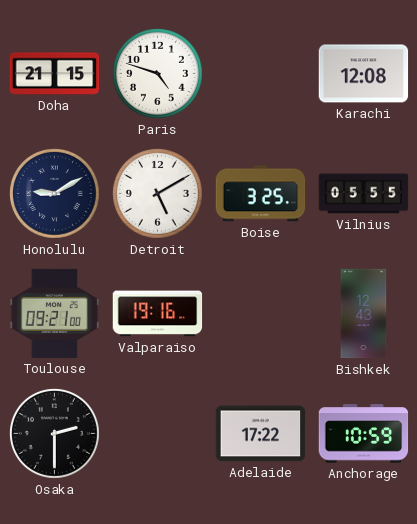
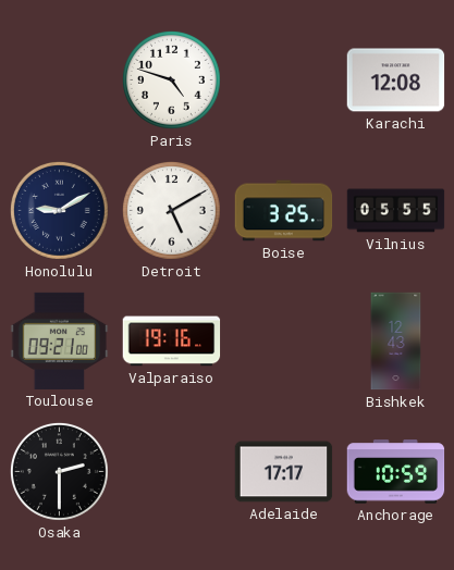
Doha: 21:15 -> none
Adelaide: 17:22 -> 17:17
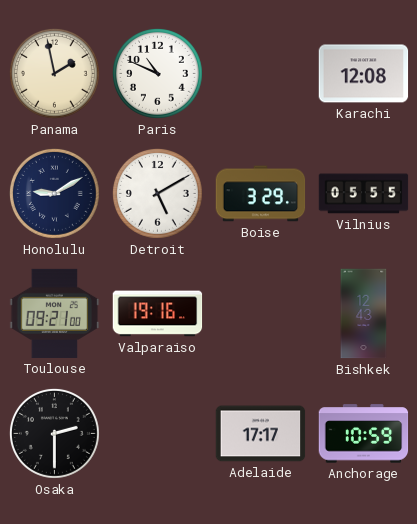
Panama: none -> 1:58
Paris: 4:48 -> 10:49
Boise: 3:25 -> 3:29
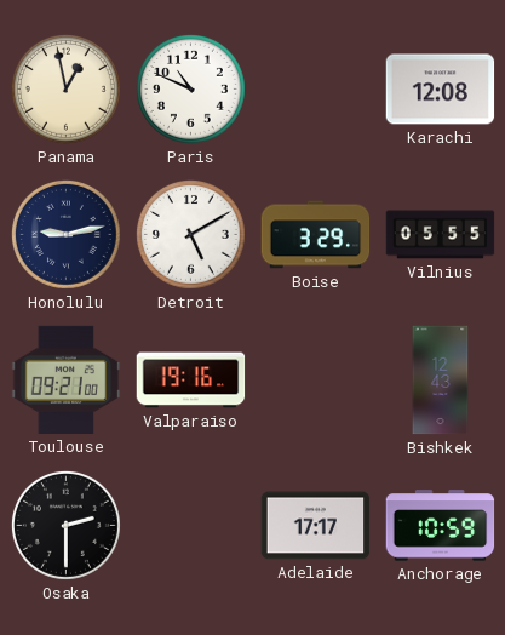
Panama: 1:58 -> 12:58
Honolulu: 9:10 -> 9:13
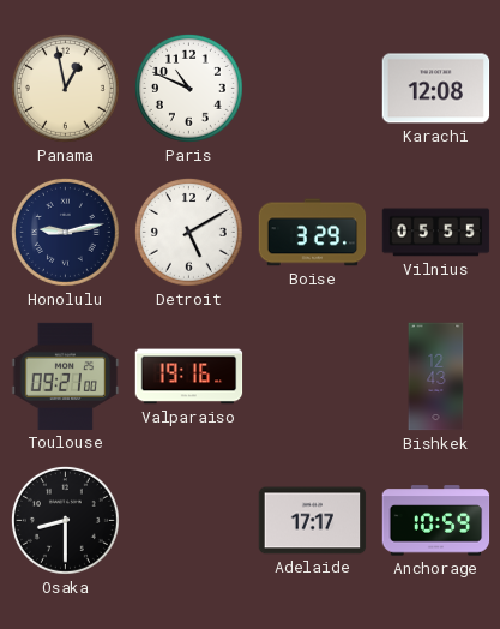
Osaka: 2:30 -> 8:30
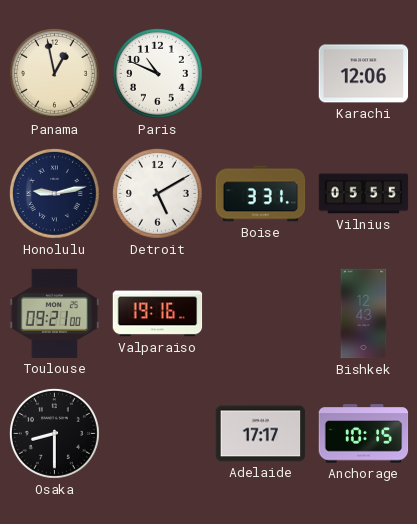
Karachi: 12:08 -> 12:06
Boise: 3:29 -> 3:31
Anchorage: 10:59 -> 10:15
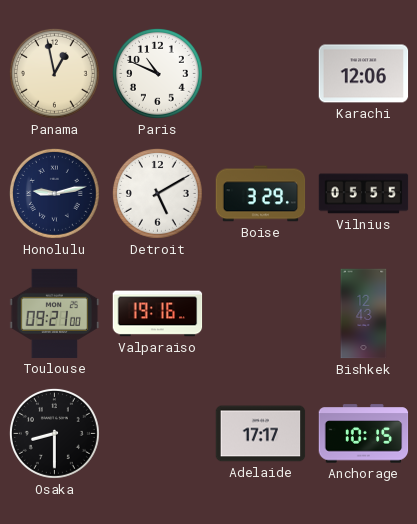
Boise: 3:31 -> 3:29
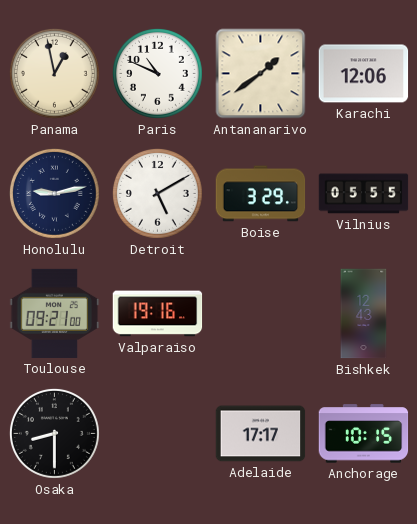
Antananarivo: none -> 1:39
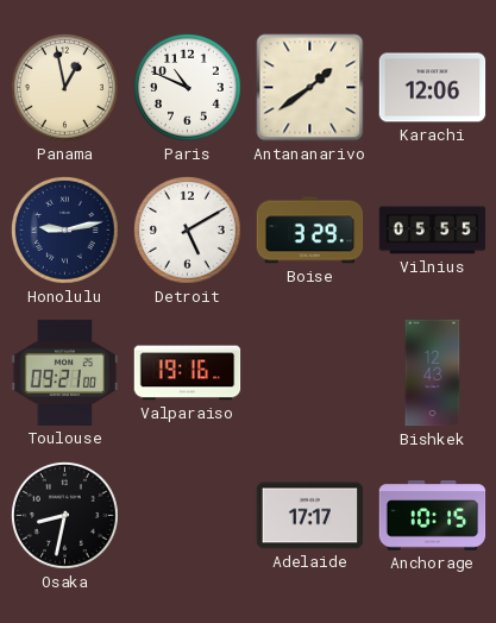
Osaka: 8:30 -> 8:32
